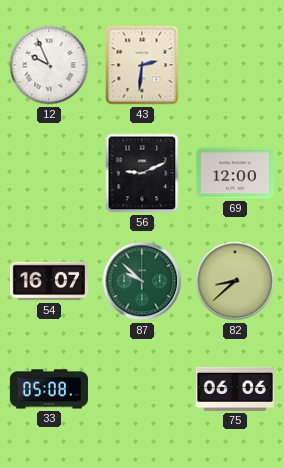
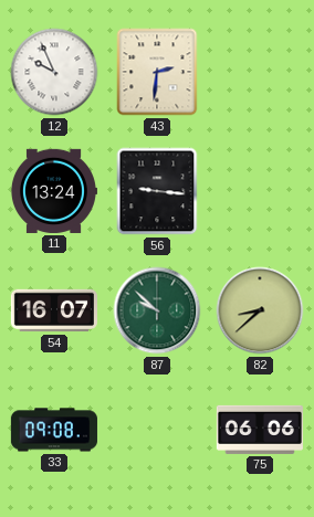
11: none -> 13:24
56: 9:11 -> 9:16
69: 12:00 -> none
33: 05:08 -> 09:08
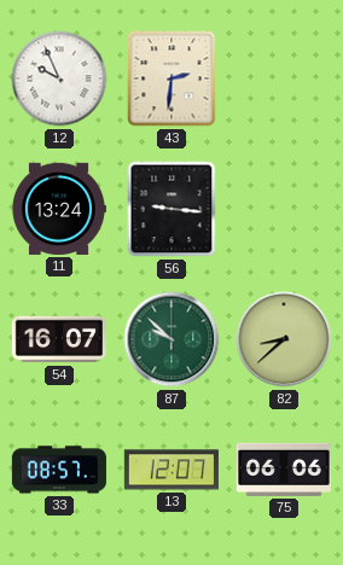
33: 09:08 -> 08:57
13: none -> 12:07
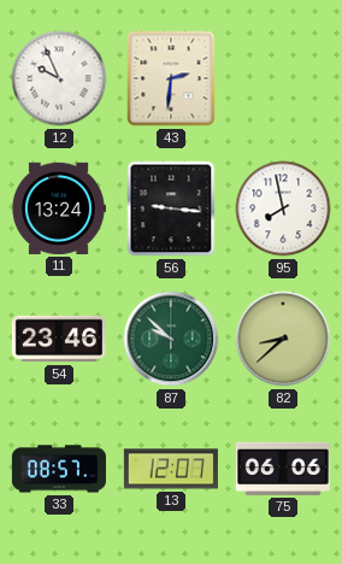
95: none -> 7:58
54: 16:07 -> 23:46
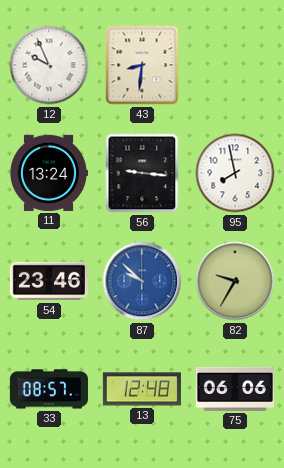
43: 2:31 -> 8:31
87 dial: green -> blue
82: 8:38 -> 9:35
13: 12:07 -> 12:48
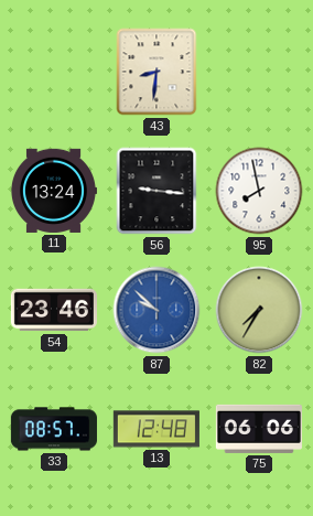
12: 9:56 -> none
82: 9:35 -> 7:35
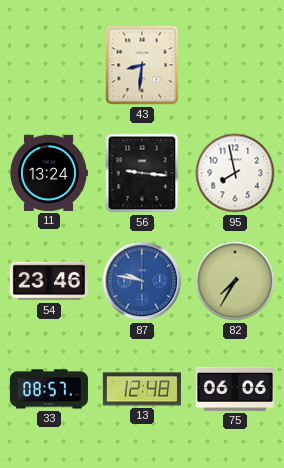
87: 9:52 -> 9:47
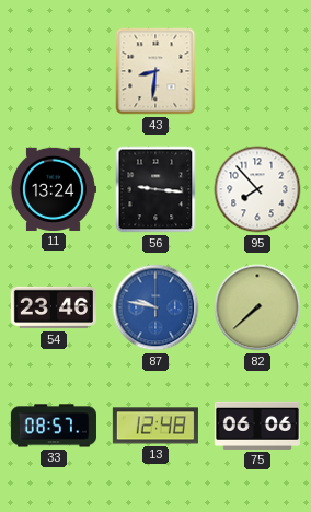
95: 7:58 -> 7:53
82: 7:35 -> 7:38
